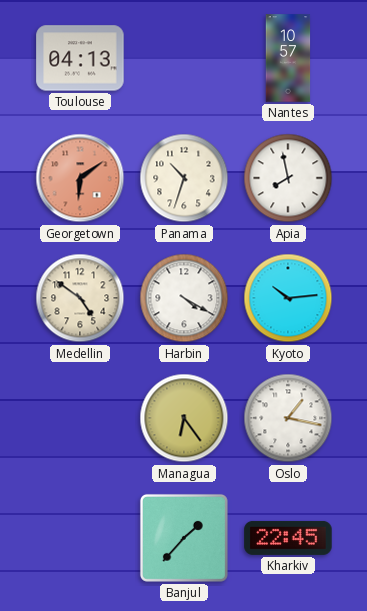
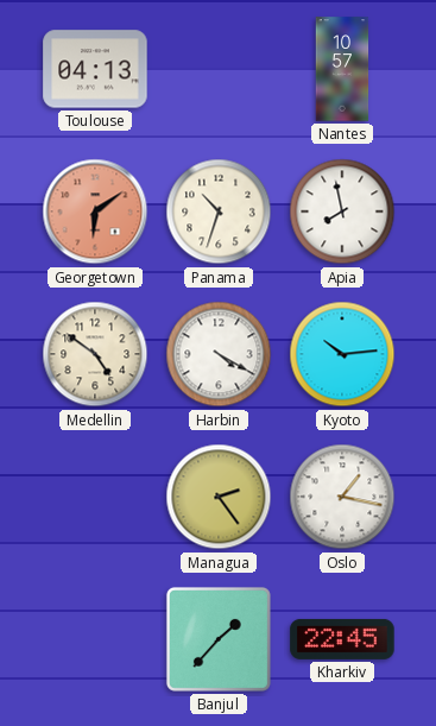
Managua: 6:24 -> 2:24
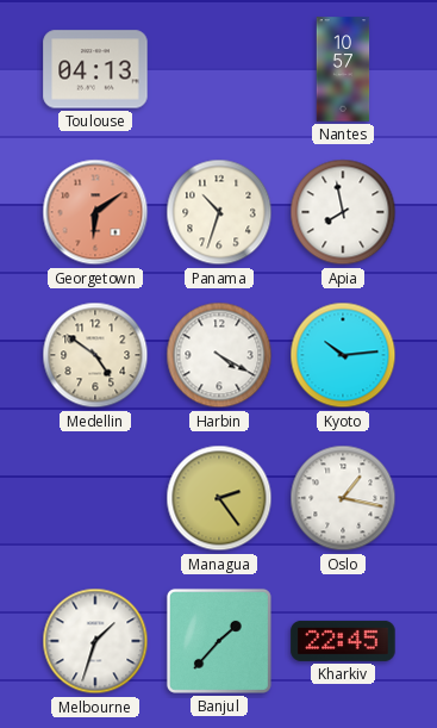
Melbourne: none -> 1:33
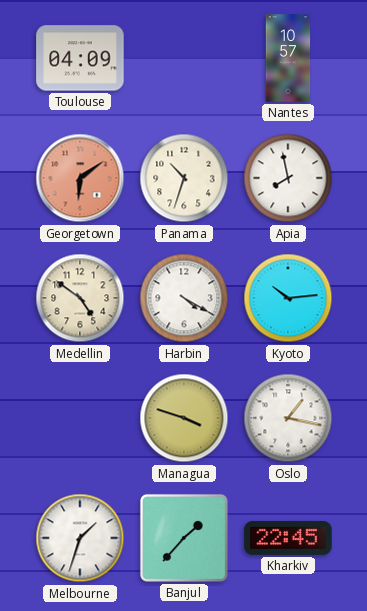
Toulouse: 04:13 -> 04:09
Managua: 2:24 -> 3:48
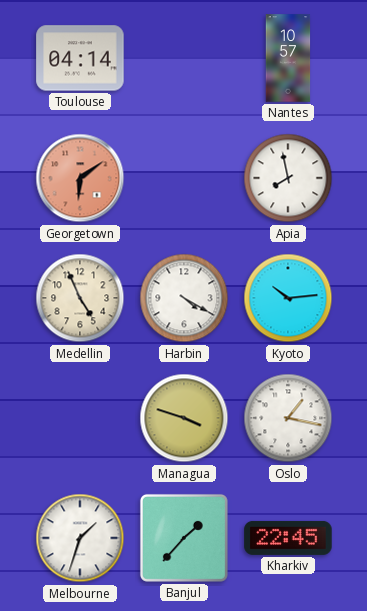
Toulouse: 04:09 -> 04:14
Panama: 10:33 -> none
Medellin: 4:51 -> 4:56
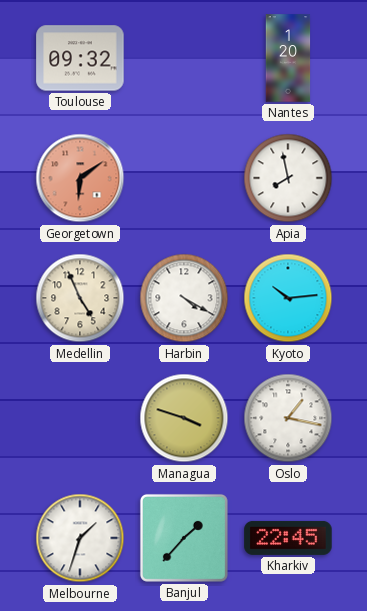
Toulouse: 04:14 -> 09:32
Nantes: 10:57 -> 1:20
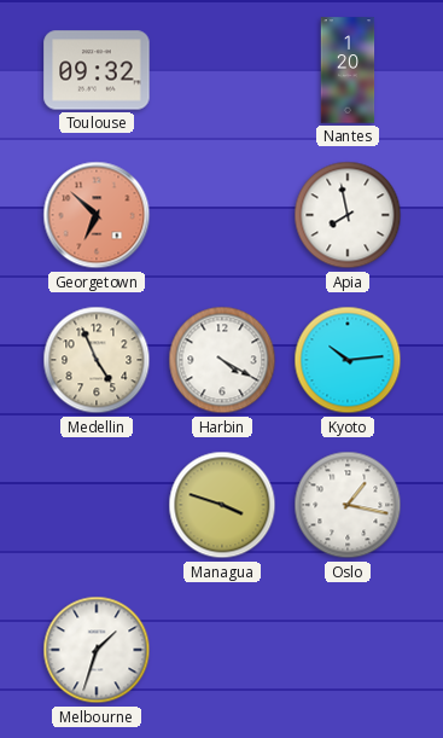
Georgetown: 6:09 -> 6:52
Banjul: 1:37 -> none
Kharkiv: 22:45 -> none
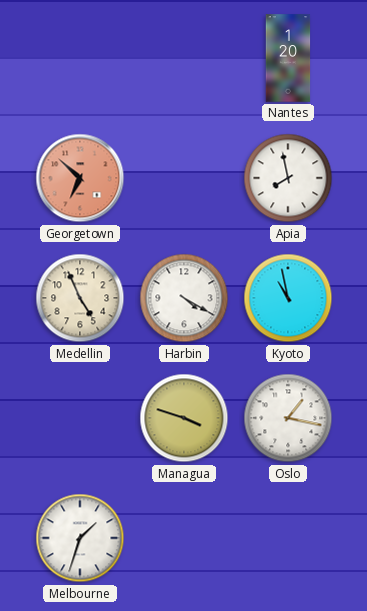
Toulouse: 09:32 -> none
Kyoto: 10:14 -> 10:58
